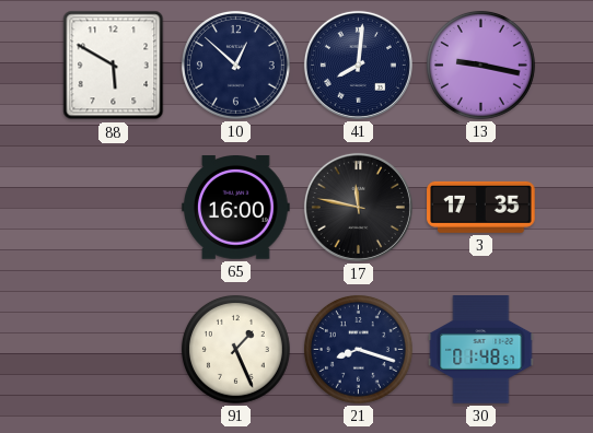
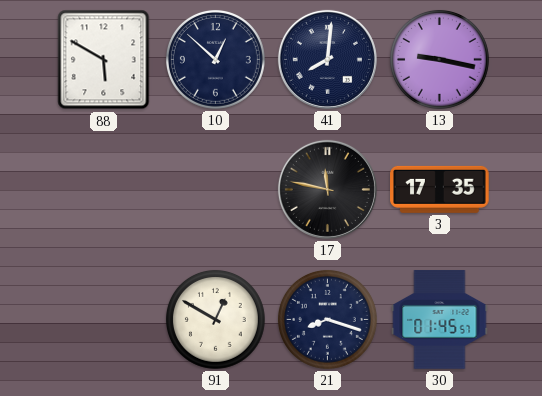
65: 16:00 -> none
91: 1:26 -> 12:50
30: 01:48 -> 01:45
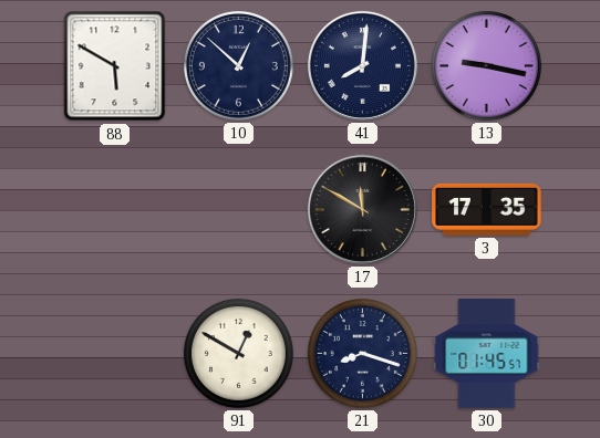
17: 11:47 -> 11:50
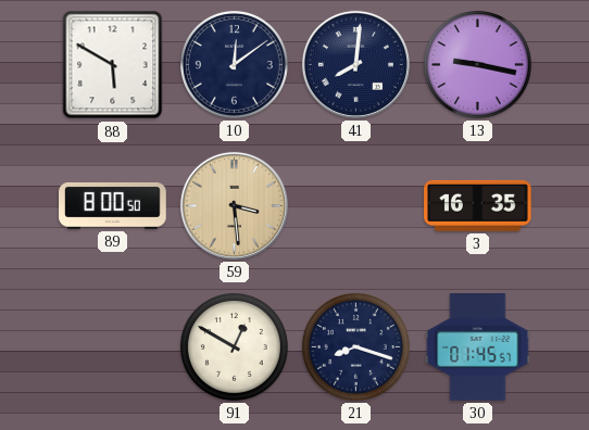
10: 12:52 -> 12:09
89: none -> 8:00
59: none -> 3:29
17: 11:50 -> none
3: 17:35 -> 16:35
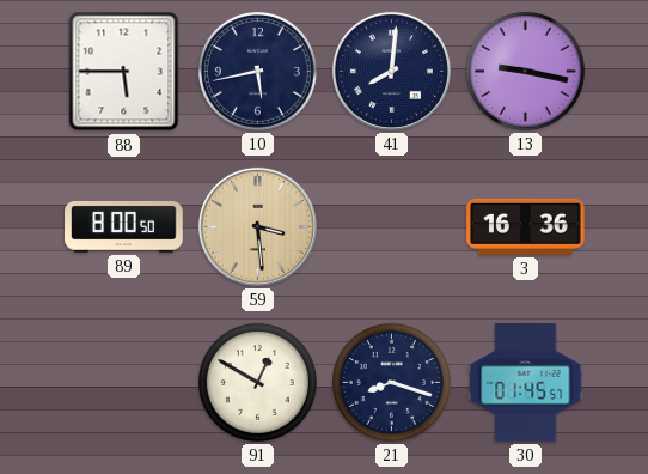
88: 5:50 -> 5:45
10: 12:09 -> 5:43
3: 16:35 -> 16:36
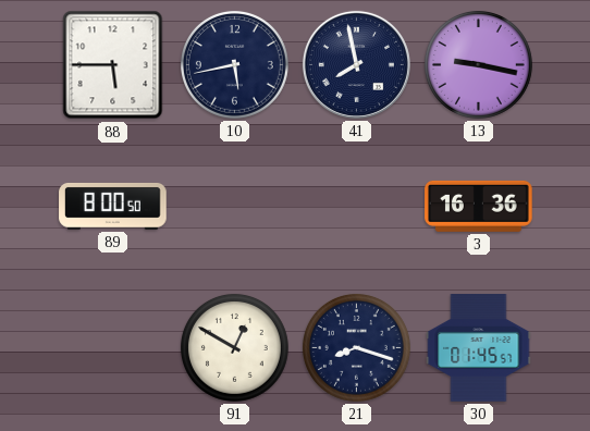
41: 8:01 -> 7:58
59: 3:29 -> none
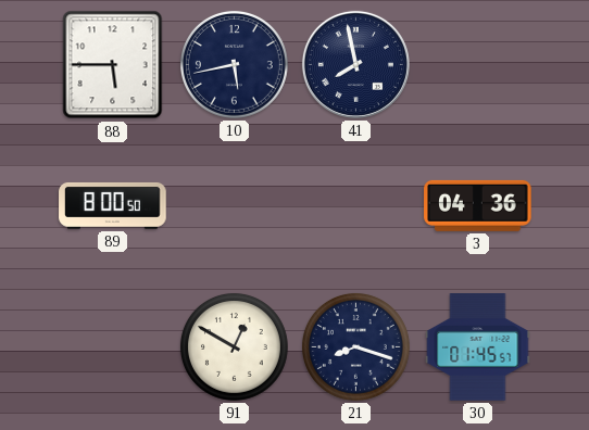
13: 9:17 -> none
3: 16:36 -> 04:36
